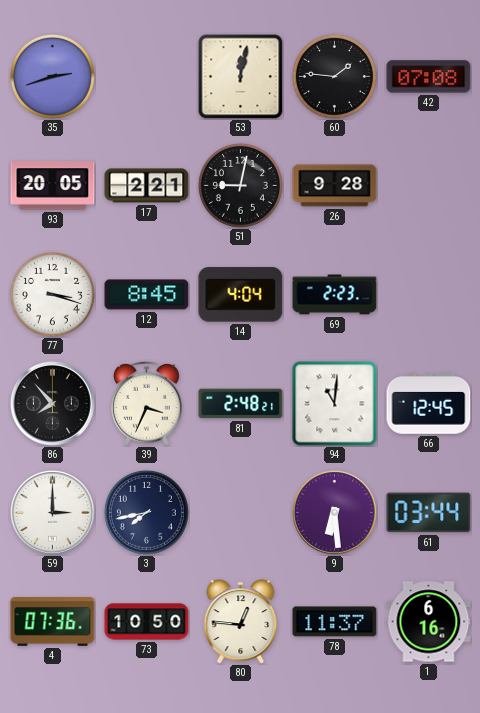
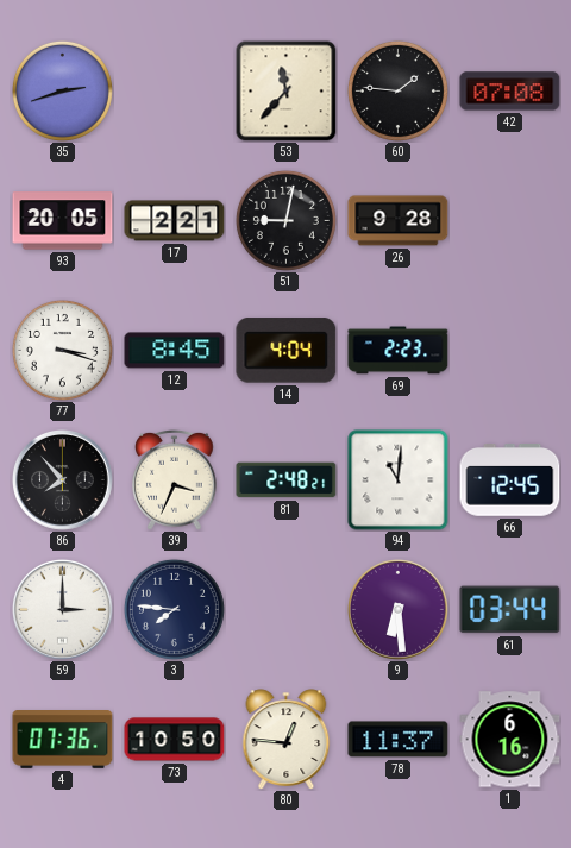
53: 12:02 -> 11:37
3: 7:43 -> 7:46
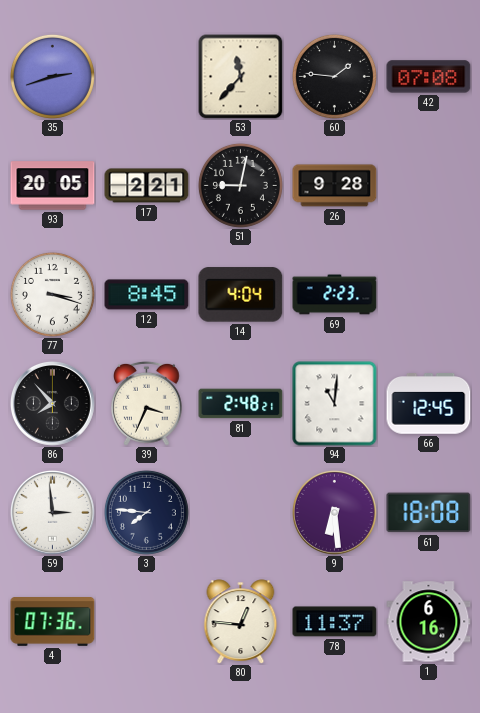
59: 3:00 -> 2:59
61: 03:44 -> 18:08
73: 10:50 -> none
